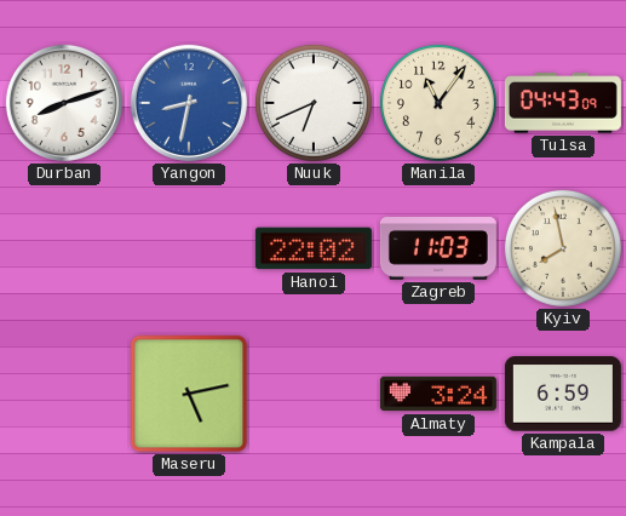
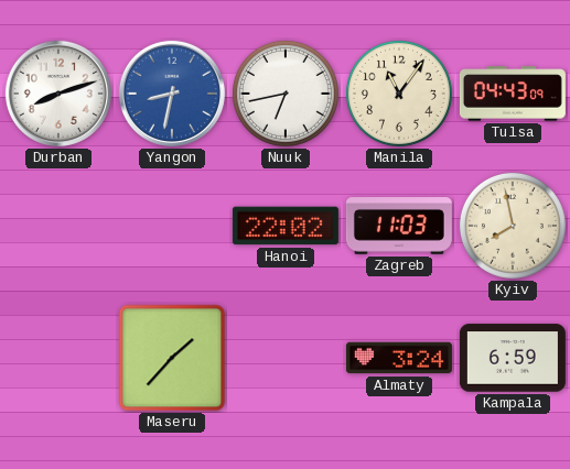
Nuuk: 6:41 -> 6:43
Maseru: 5:13 -> 1:37
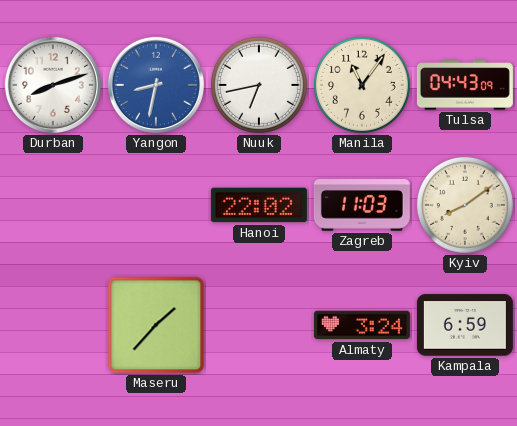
Kyiv: 7:58 -> 8:09
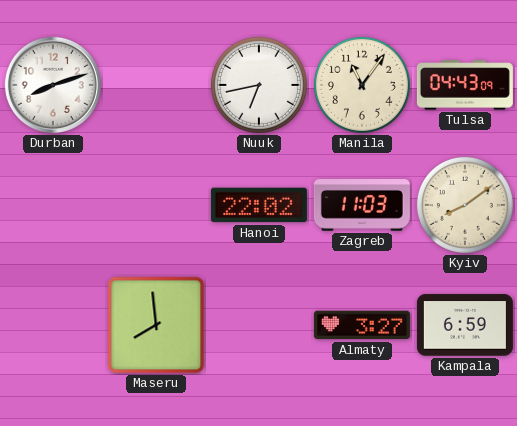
Yangon: 8:32 -> none
Maseru: 1:37 -> 7:59
Almaty: 3:24 -> 3:27
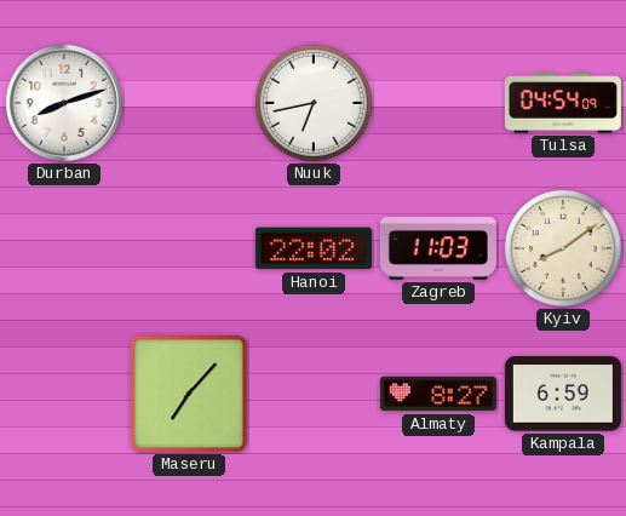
Manila: 11:06 -> none
Tulsa: 04:43 -> 04:54
Maseru: 7:59 -> 7:07
Almaty: 3:27 -> 8:27
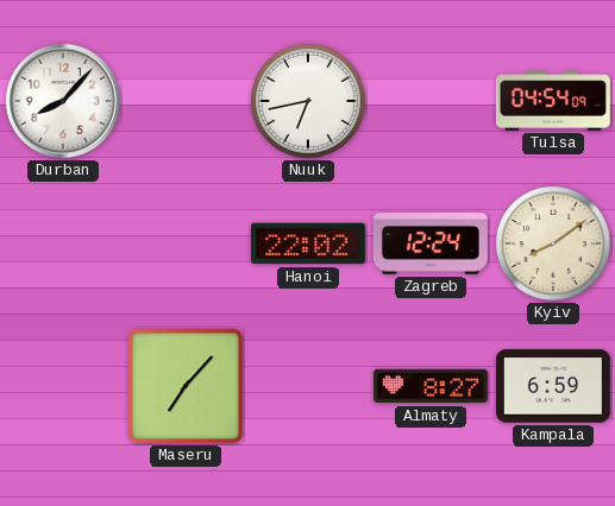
Durban: 8:12 -> 8:07
Zagreb: 11:03 -> 12:24
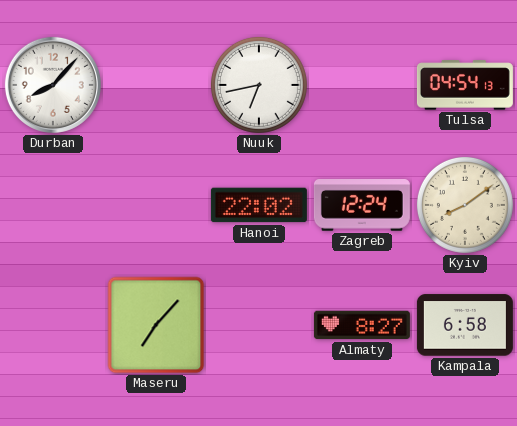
Tulsa: 04:54:09 -> 04:54:13
Kampala: 6:59 -> 6:58
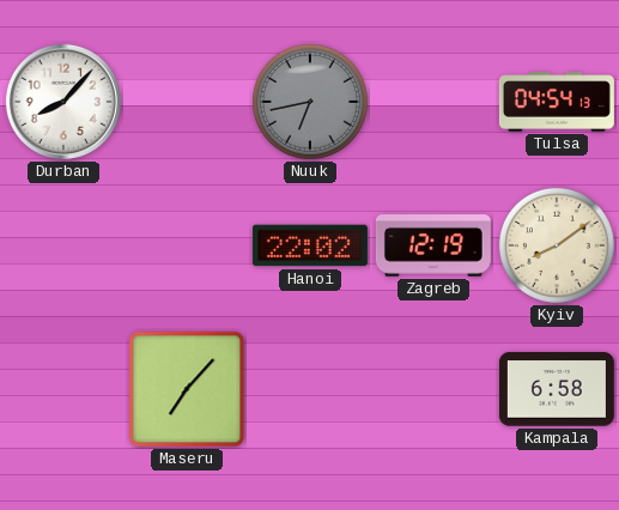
Nuuk dial: white -> grey
Zagreb: 12:24 -> 12:19
Almaty: 8:27 -> none
